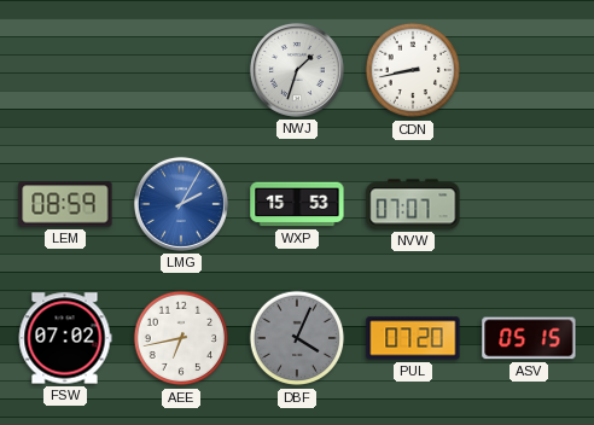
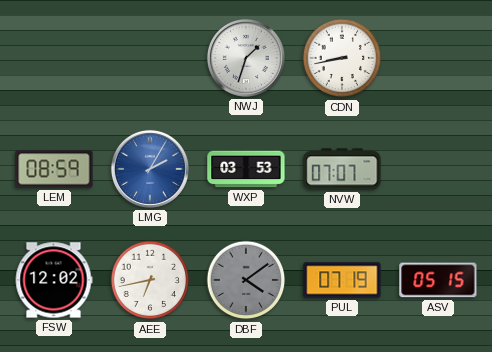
WXP: 15:53 -> 03:53
FSW: 07:02 -> 12:02
DBF: 4:04 -> 4:09
PUL: 07:20 -> 07:19
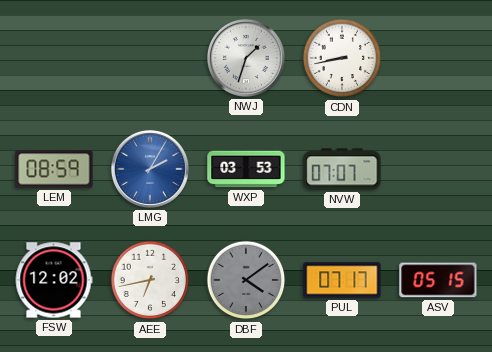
PUL: 07:19 -> 07:17
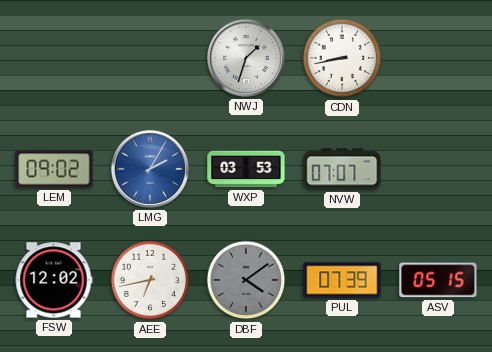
LEM: 08:59 -> 09:02
PUL: 07:17 -> 07:39
